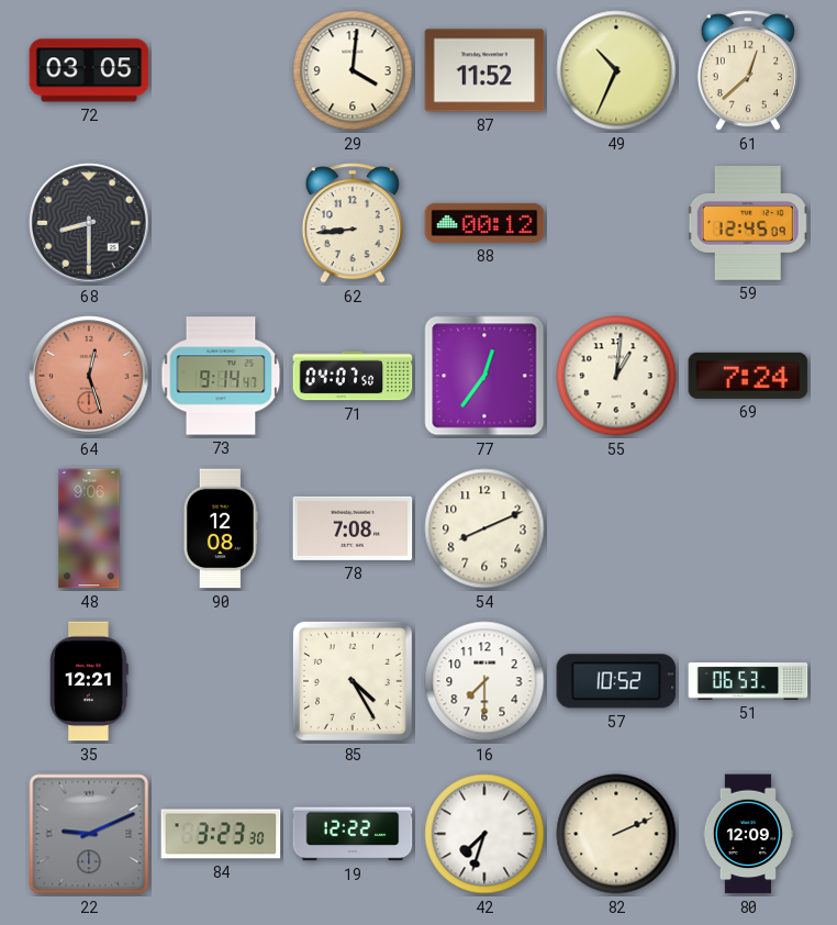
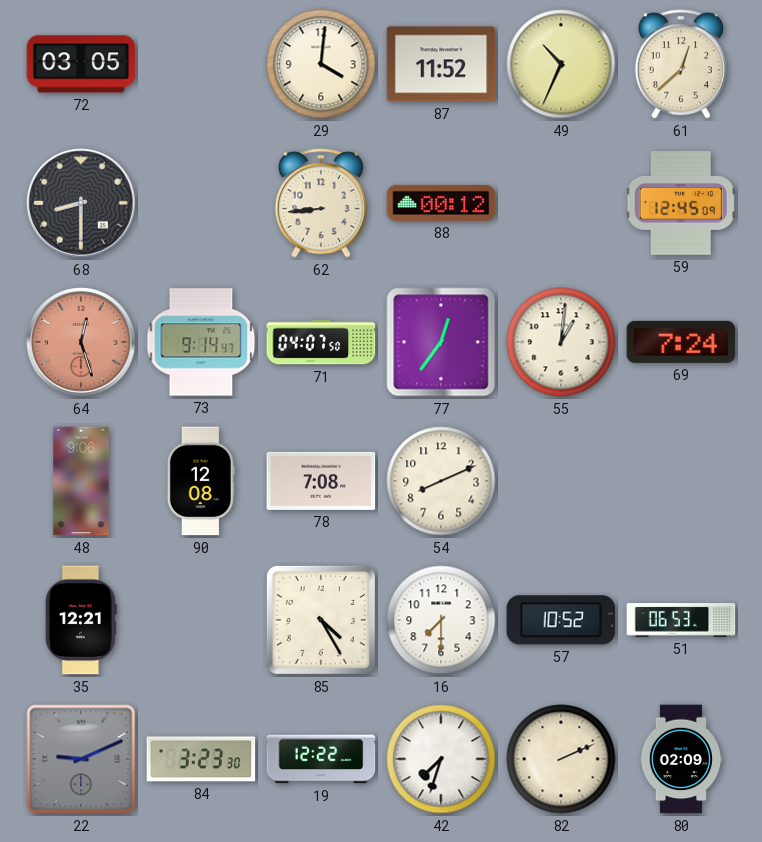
80: 12:09 -> 02:09
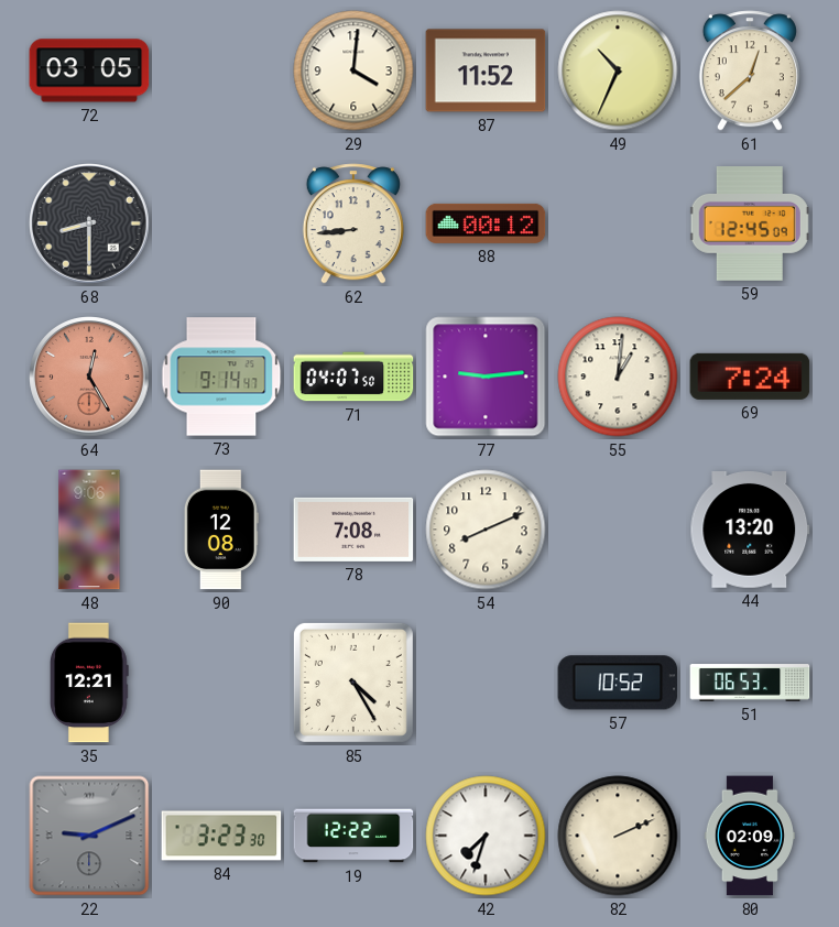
64: 12:27 -> 12:25
77: 12:36 -> 9:14
44: none -> 13:20
16: 7:30 -> none
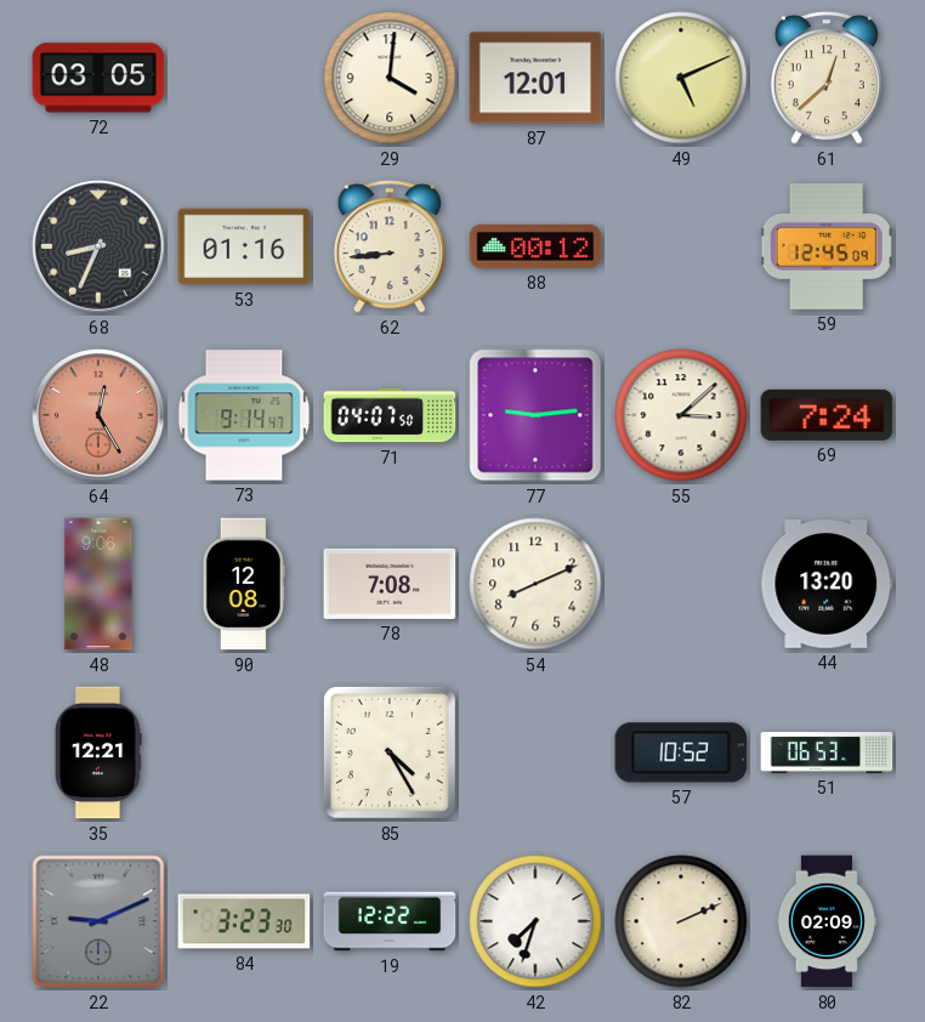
87: 11:52 -> 12:01
49: 10:34 -> 5:11
68: 8:30 -> 8:34
53: none -> 01:16
55: 1:01 -> 3:08
